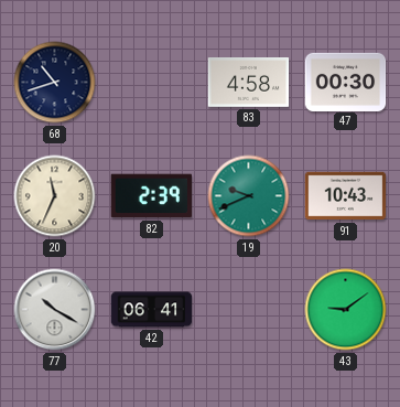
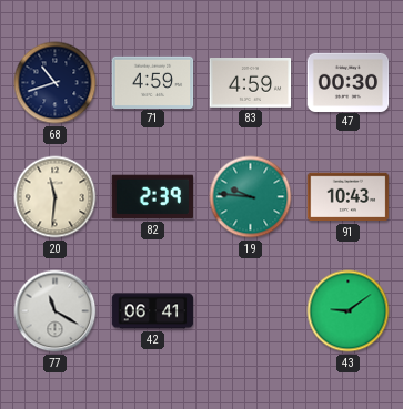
71: none -> 4:59
83: 4:58 -> 4:59
20: 11:34 -> 11:31
19: 9:41 -> 9:46
77: 10:20 -> 11:20
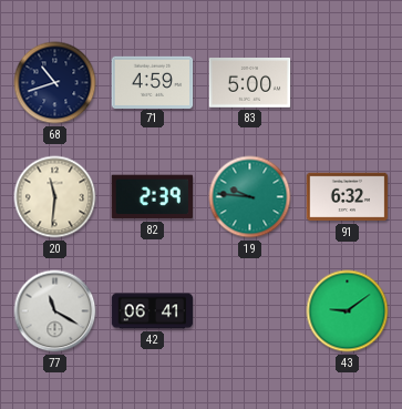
83: 4:59 -> 5:00
47: 00:30 -> none
91: 10:43 -> 6:32
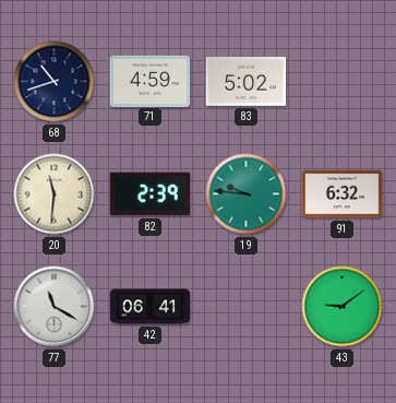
83: 5:00 -> 5:02
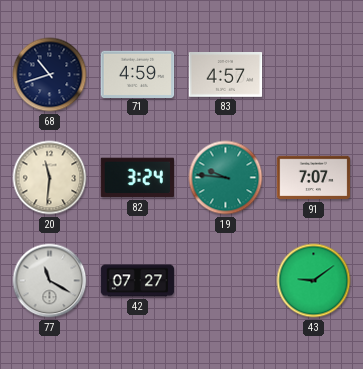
83: 5:02 -> 4:57
82: 2:39 -> 3:24
91: 6:32 -> 7:07
42: 06:41 -> 07:27
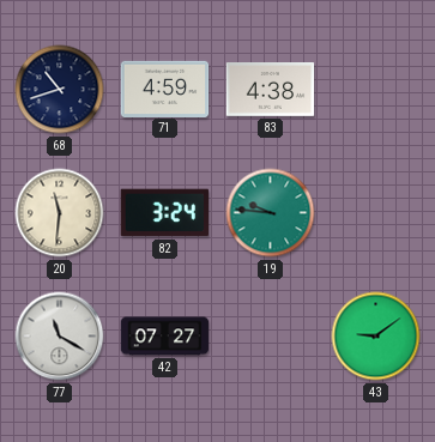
83: 4:57 -> 4:38
91: 7:07 -> none
